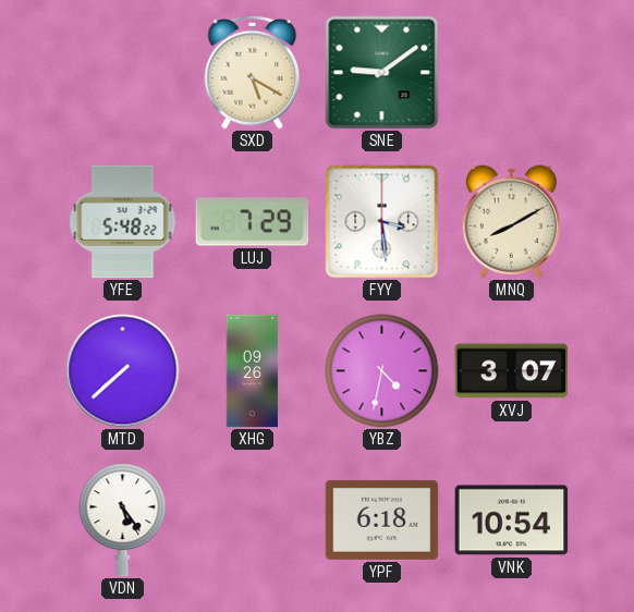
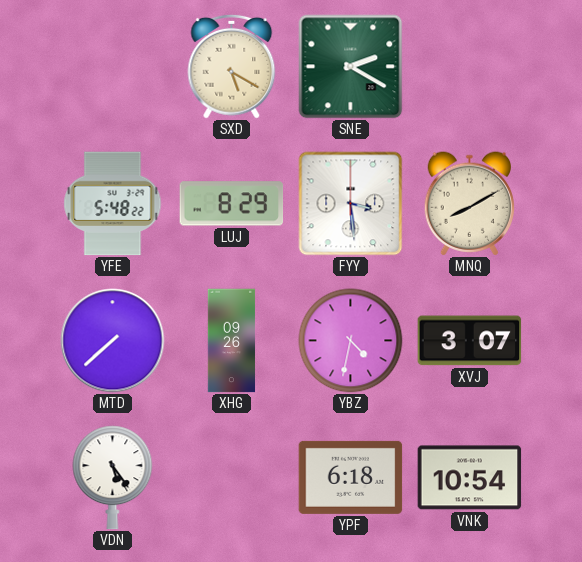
SNE: 9:09 -> 2:20
LUJ: 7:29 -> 8:29
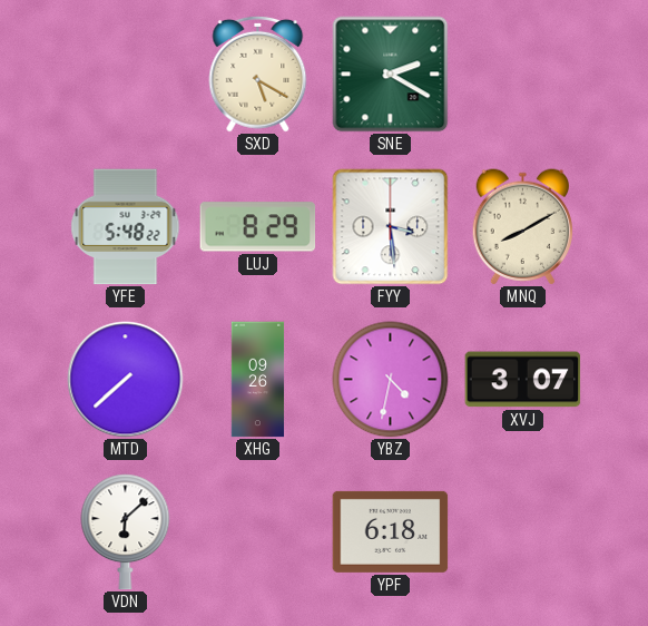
VDN: 5:24 -> 6:08
VNK: 10:54 -> none
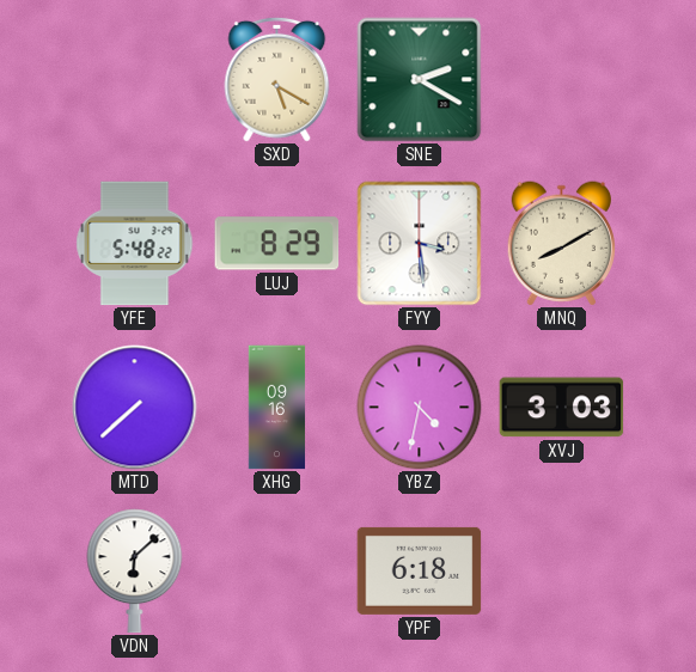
XHG: 09:26 -> 09:16
XVJ: 3:07 -> 3:03
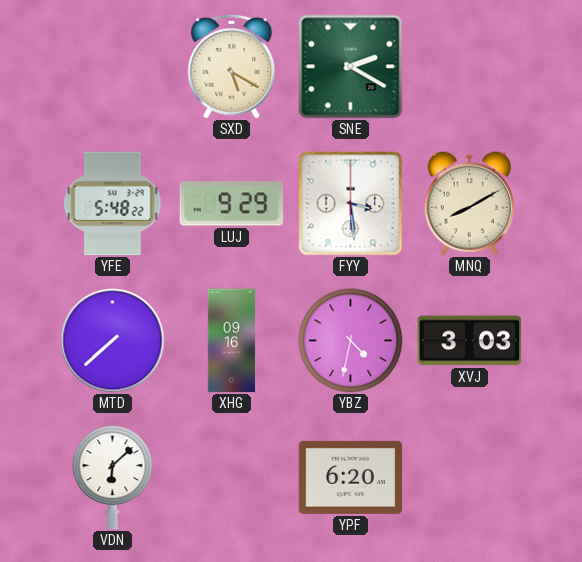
LUJ: 8:29 -> 9:29
YPF: 6:18 -> 6:20
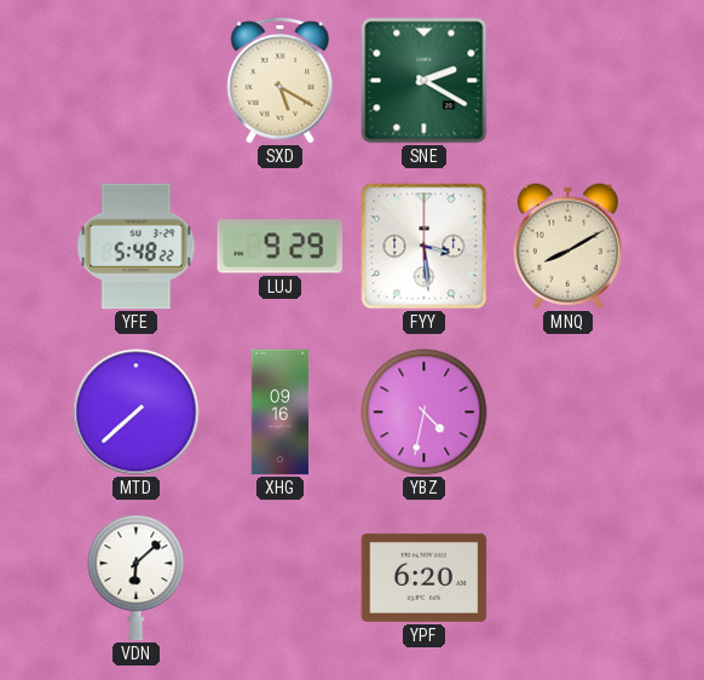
XVJ: 3:03 -> none
